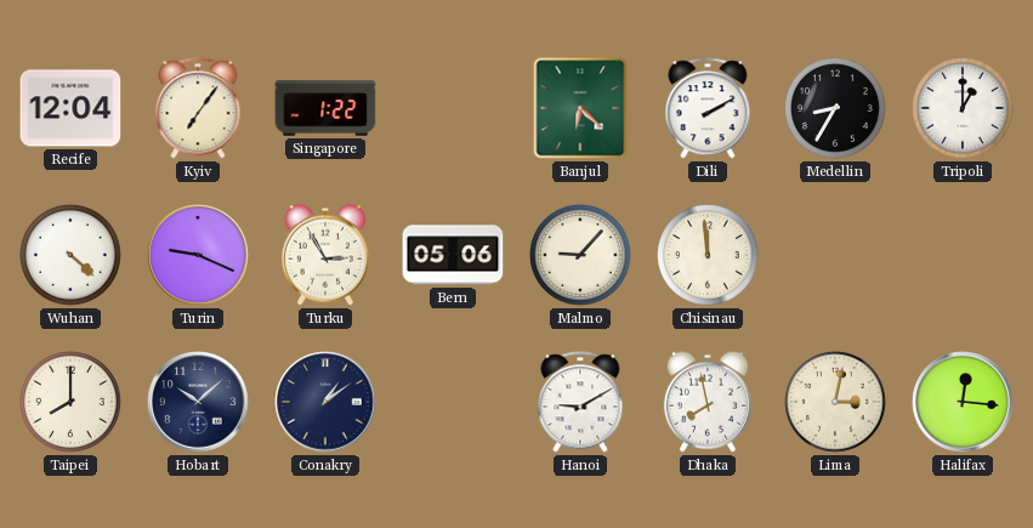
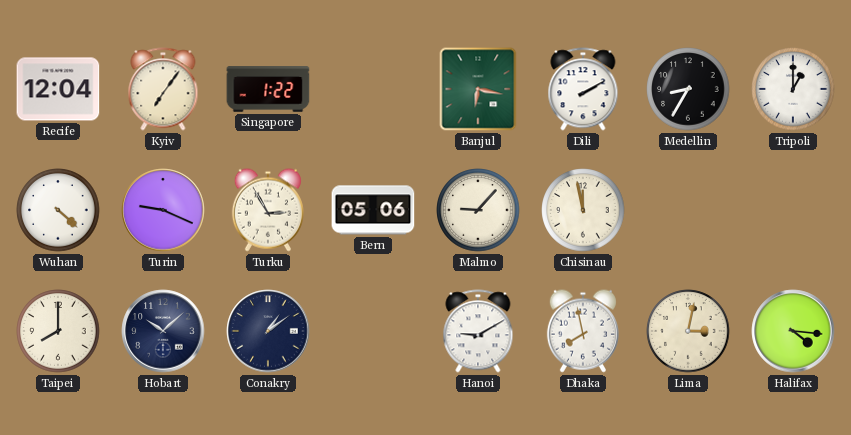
Banjul: 6:22 -> 6:17
Chisinau: 11:59 -> 11:58
Halifax: 12:16 -> 4:16
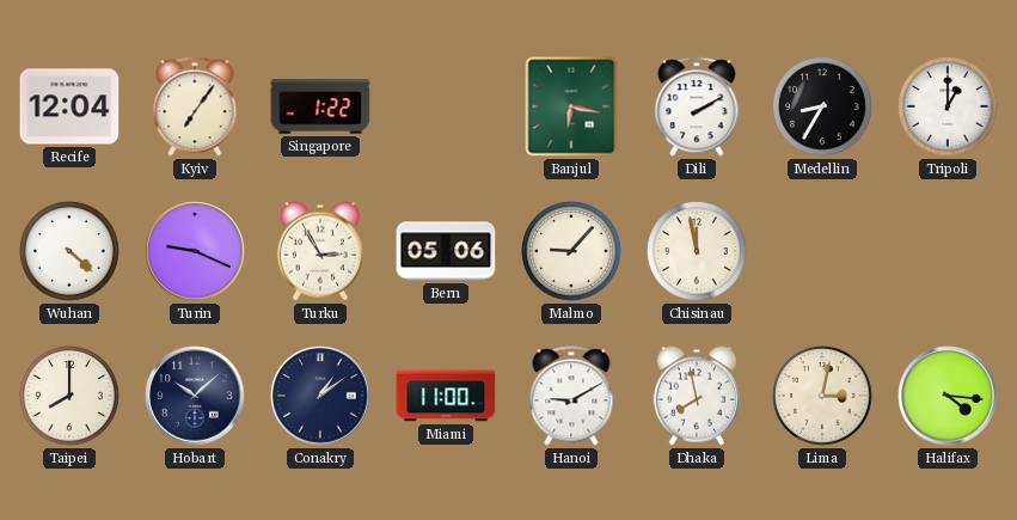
Miami: none -> 11:00
